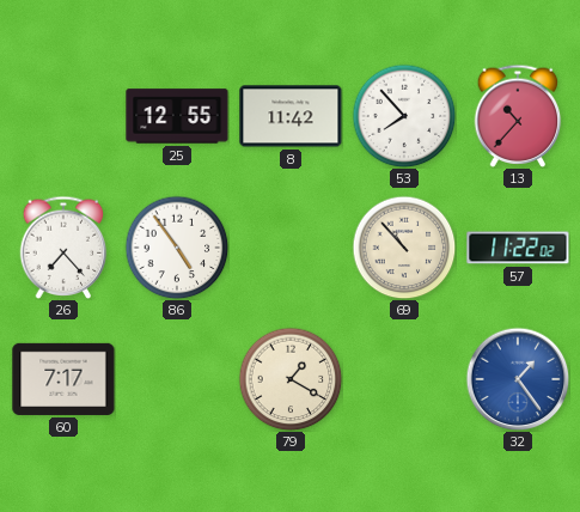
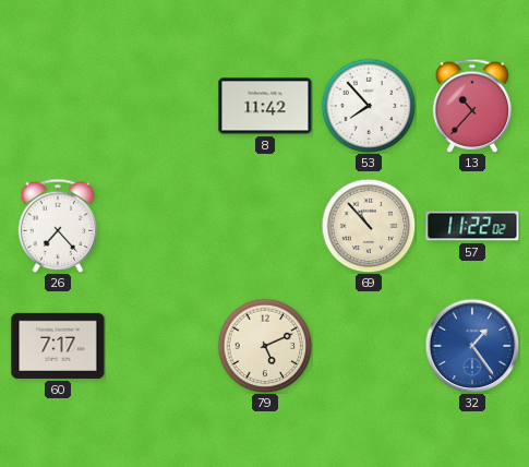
25: 12:55 -> none
86: 4:54 -> none
79: 1:20 -> 5:11
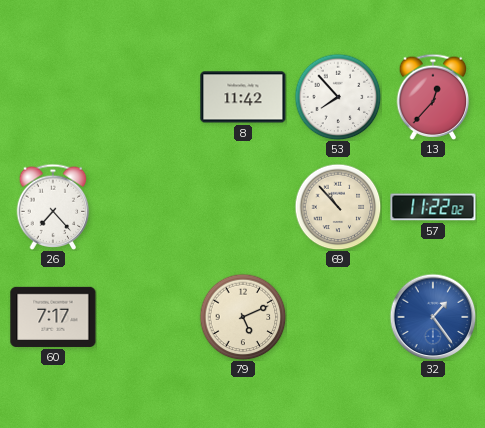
13: 10:37 -> 12:37
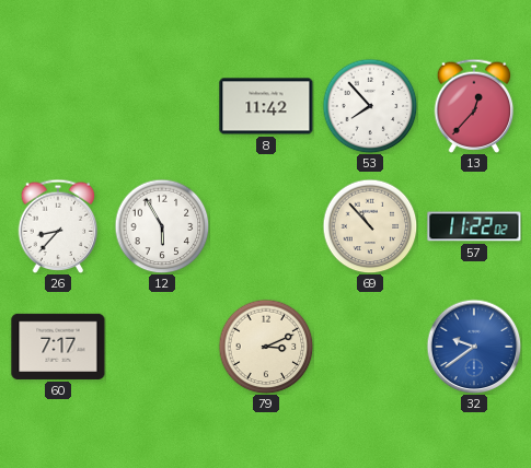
26: 7:23 -> 8:37
12: none -> 5:55
79: 5:11 -> 3:11
32: 1:24 -> 9:39
